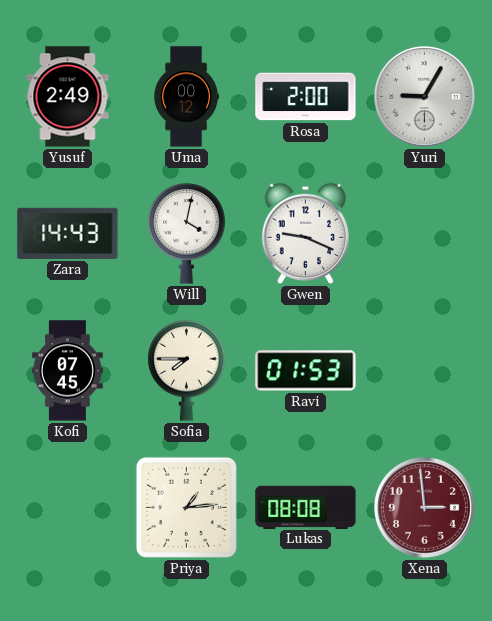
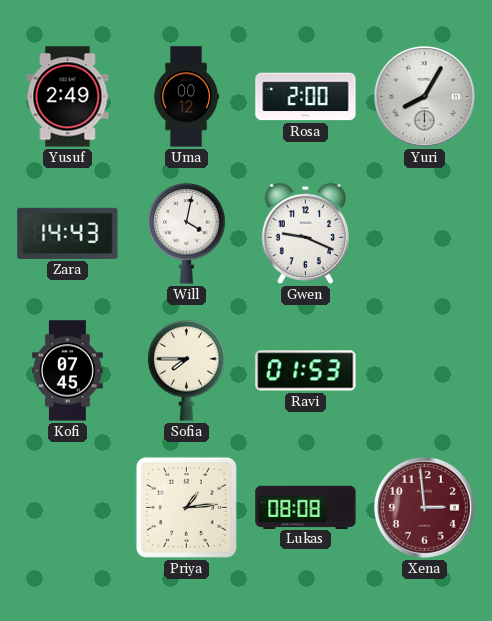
Yuri: 9:05 -> 8:05
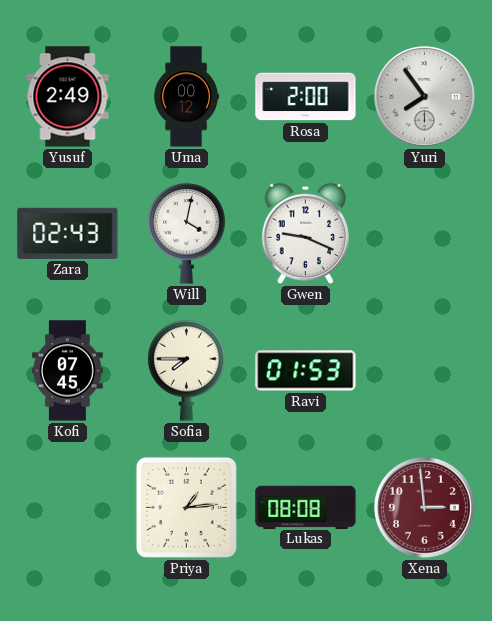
Yuri: 8:05 -> 7:54
Zara: 14:43 -> 02:43
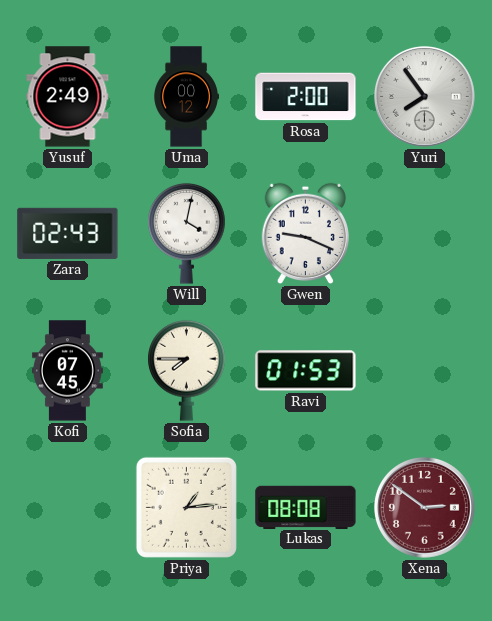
Xena: 2:59 -> 2:51
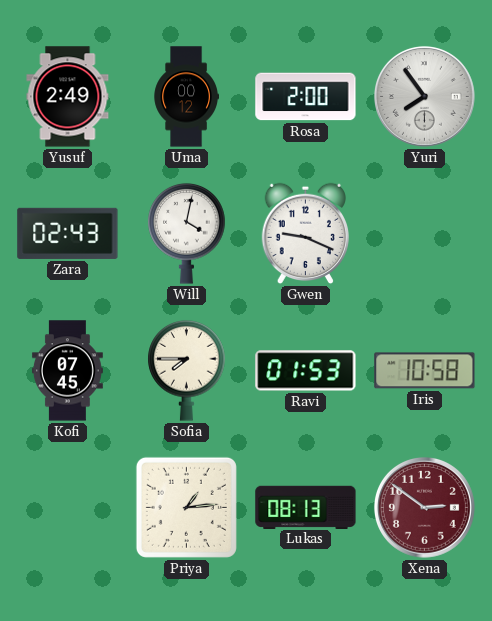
Iris: none -> 10:58
Lukas: 08:08 -> 08:13
